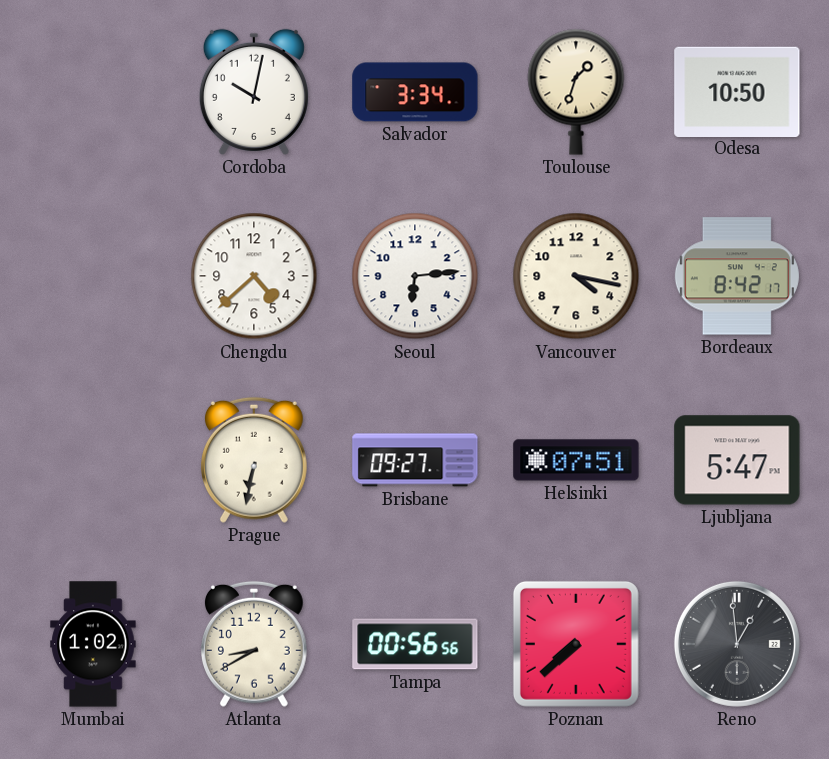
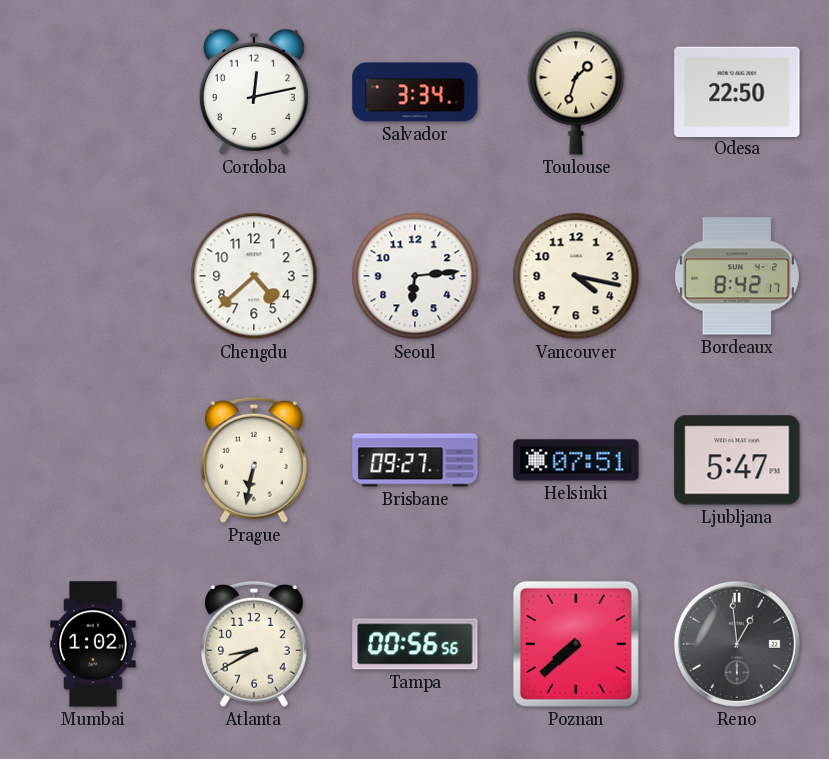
Cordoba: 10:02 -> 12:13
Odesa: 10:50 -> 22:50
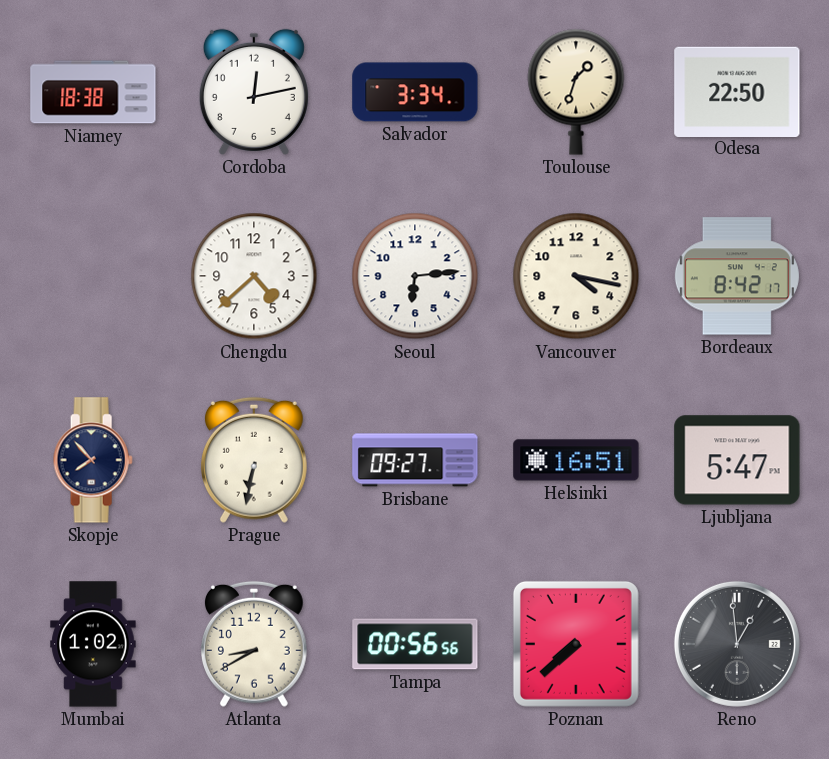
Niamey: none -> 18:38
Skopje: none -> 7:53
Helsinki: 07:51 -> 16:51
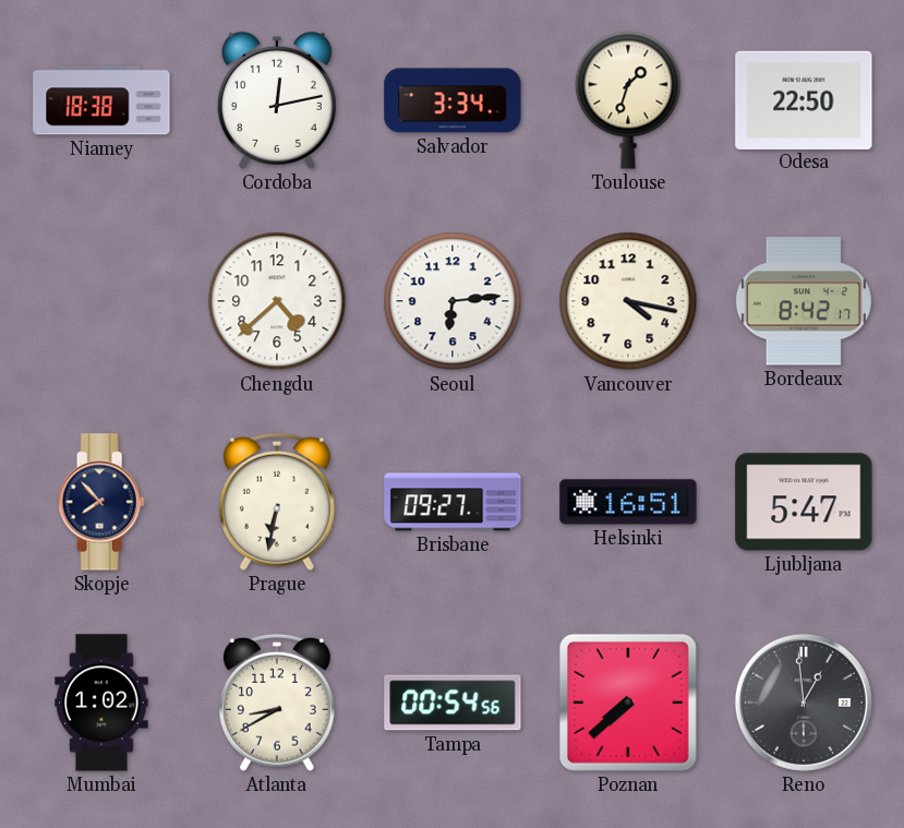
Tampa: 00:56 -> 00:54
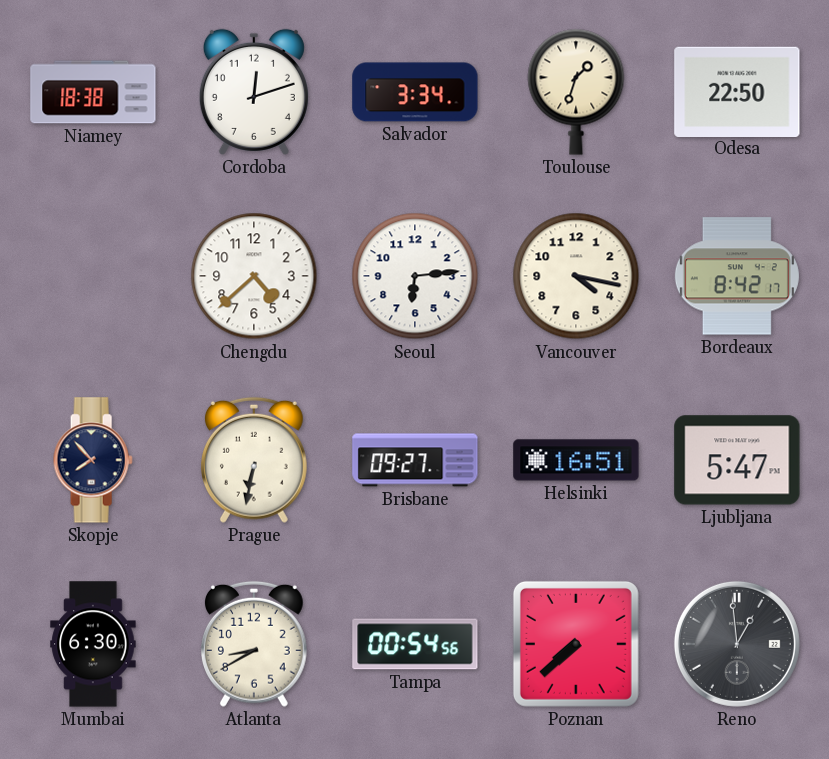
Cordoba: 12:13 -> 12:12
Mumbai: 1:02 -> 6:30
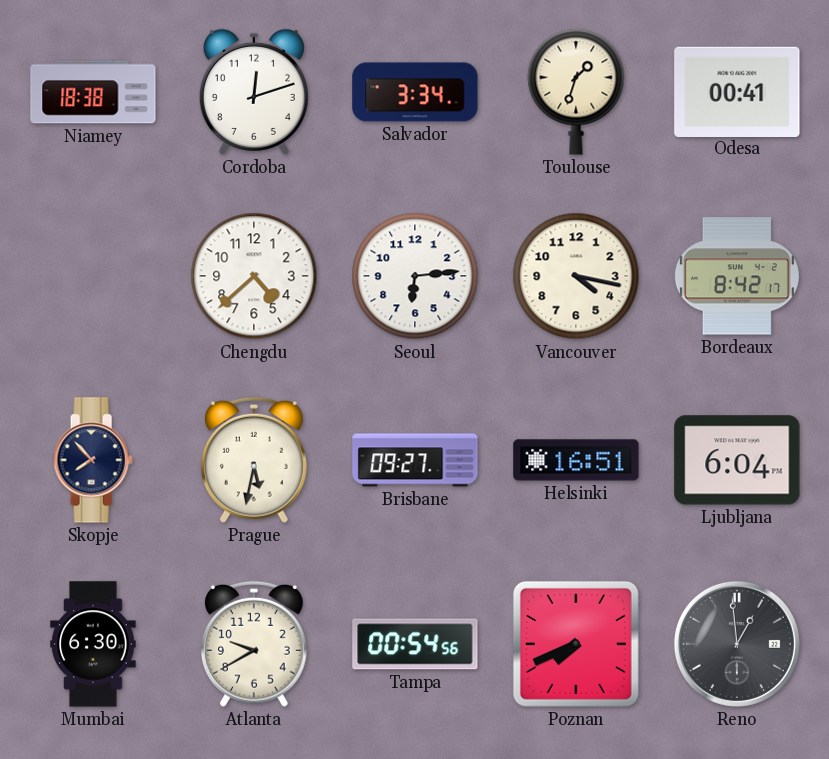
Odesa: 22:50 -> 00:41
Prague: 6:32 -> 5:32
Ljubljana: 5:47 -> 6:04
Atlanta: 8:40 -> 9:40
Poznan: 7:38 -> 7:41
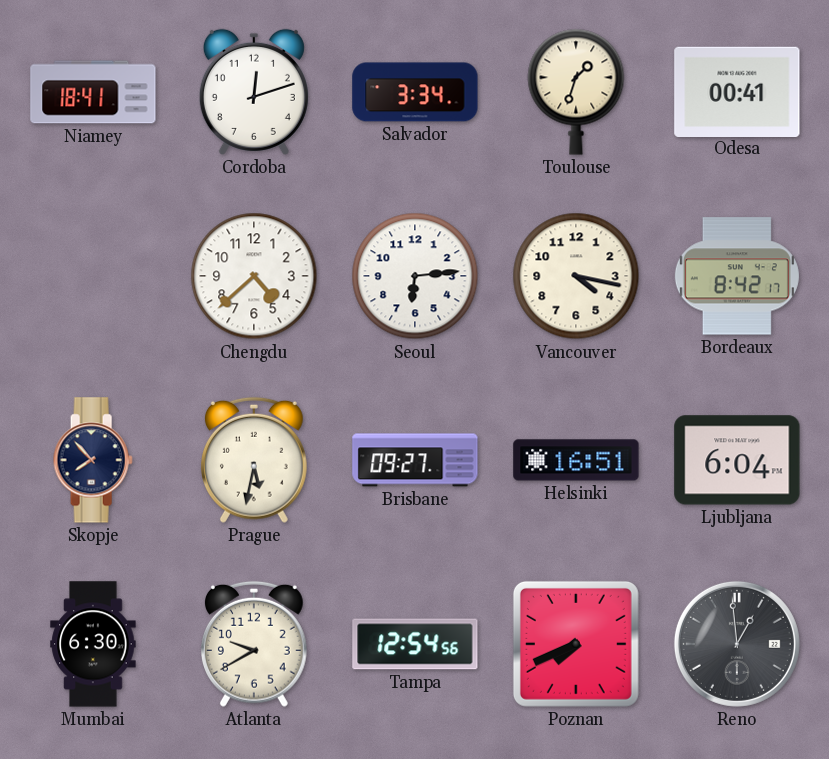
Niamey: 18:38 -> 18:41
Tampa: 00:54 -> 12:54
